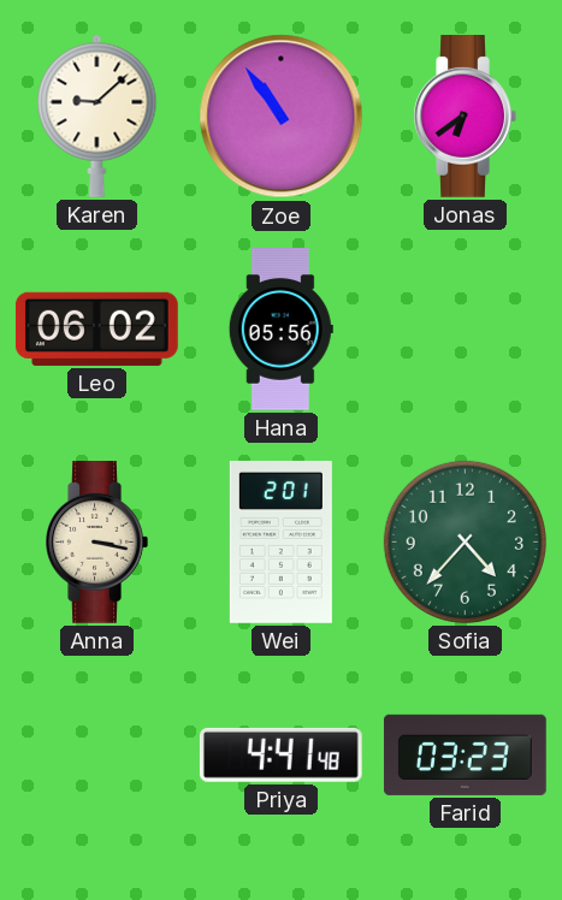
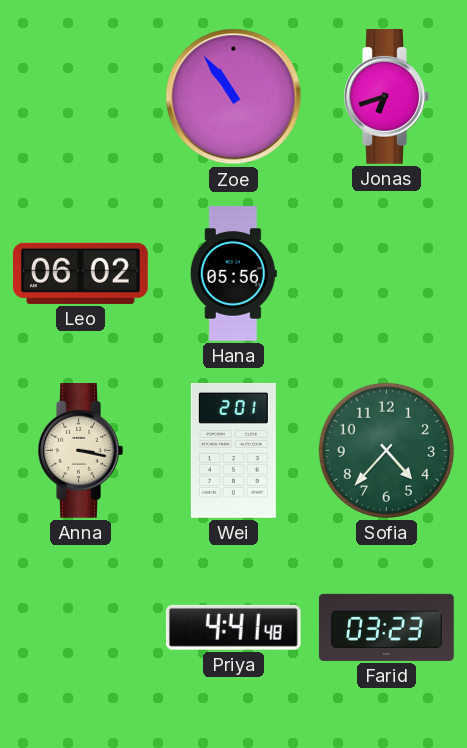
Karen: 9:08 -> none
Jonas: 6:39 -> 6:42
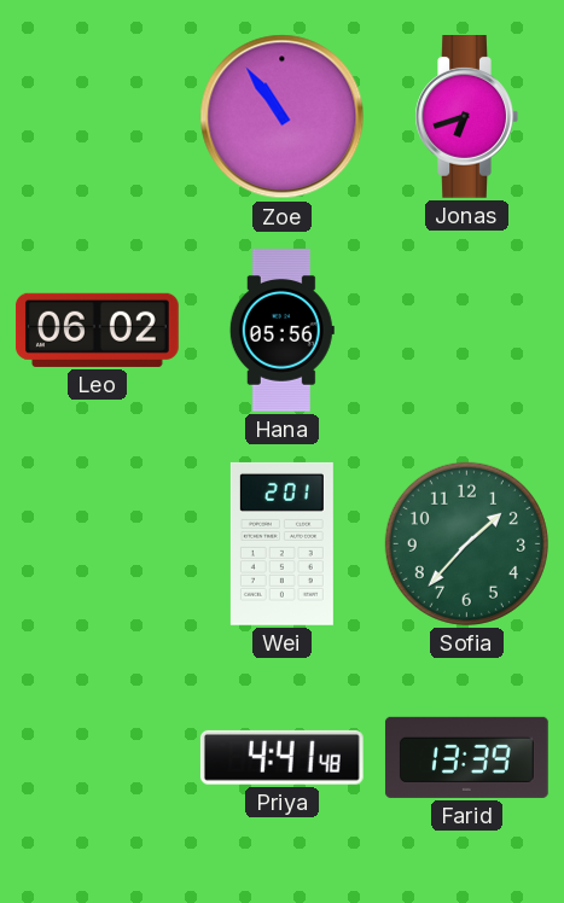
Anna: 3:17 -> none
Sofia: 4:37 -> 1:37
Farid: 03:23 -> 13:39
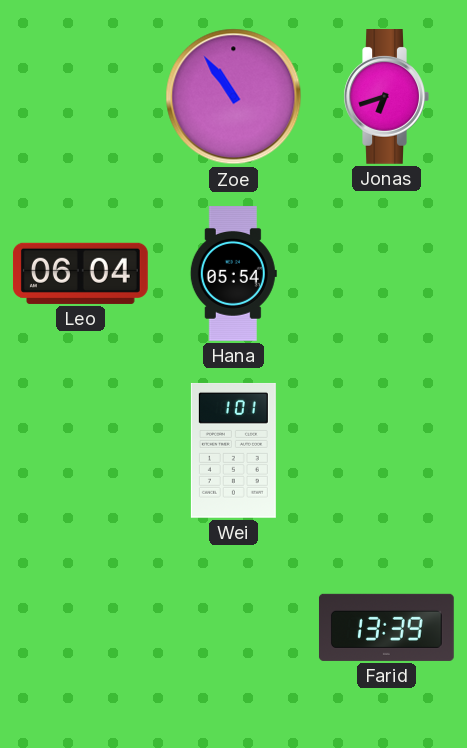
Leo: 06:02 -> 06:04
Hana: 05:56 -> 05:54
Wei: 2:01 -> 1:01
Sofia: 1:37 -> none
Priya: 4:41 -> none
